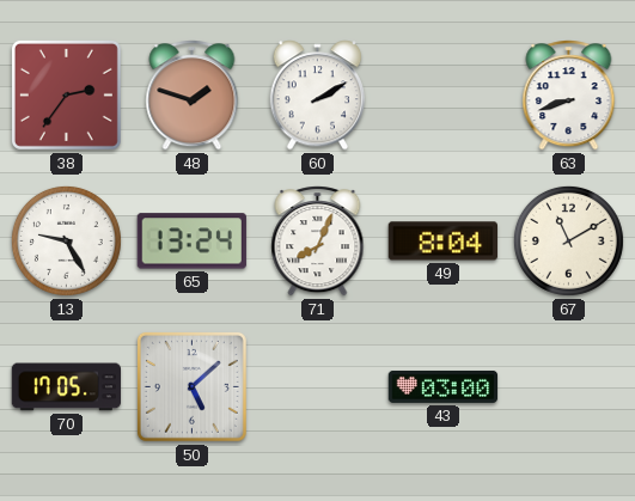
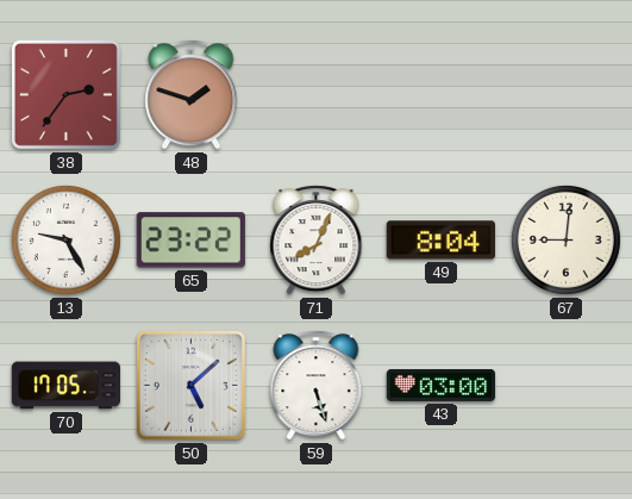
60: 2:10 -> none
63: 8:42 -> none
65: 13:24 -> 23:22
67: 11:10 -> 9:01
59: none -> 5:27
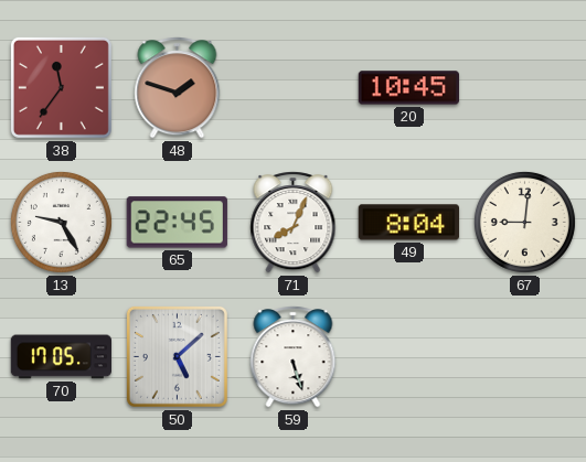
38: 2:36 -> 11:36
20: none -> 10:45
65: 23:22 -> 22:45
43: 03:00 -> none
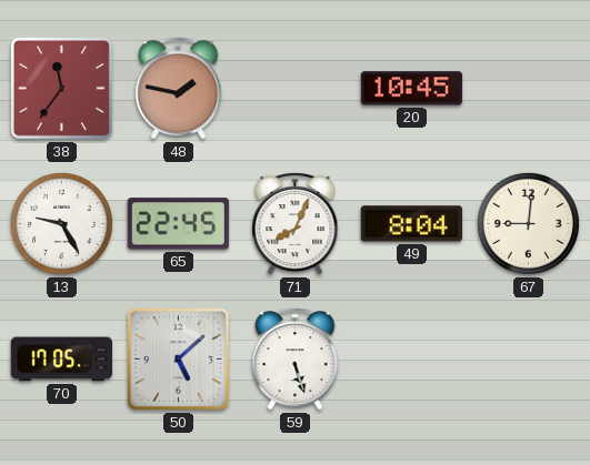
48: 1:48 -> 1:47
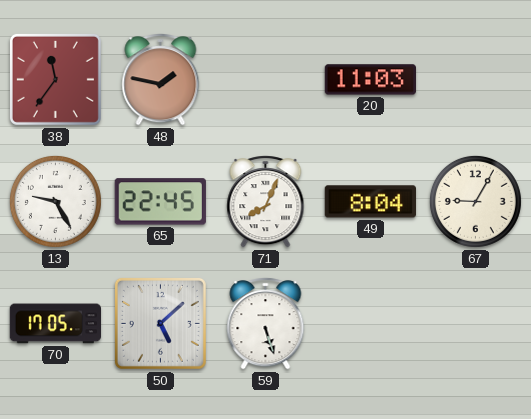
20: 10:45 -> 11:03
67: 9:01 -> 9:05
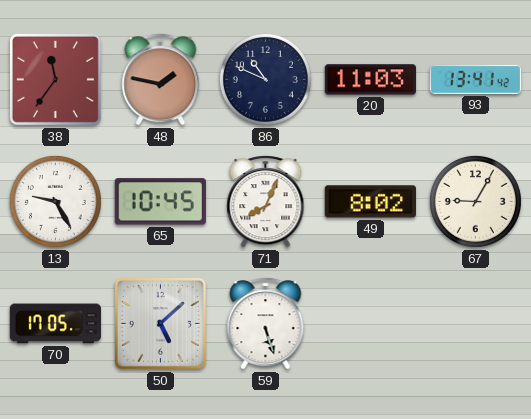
86: none -> 10:49
93: none -> 13:41
65: 22:45 -> 10:45
49: 8:04 -> 8:02
